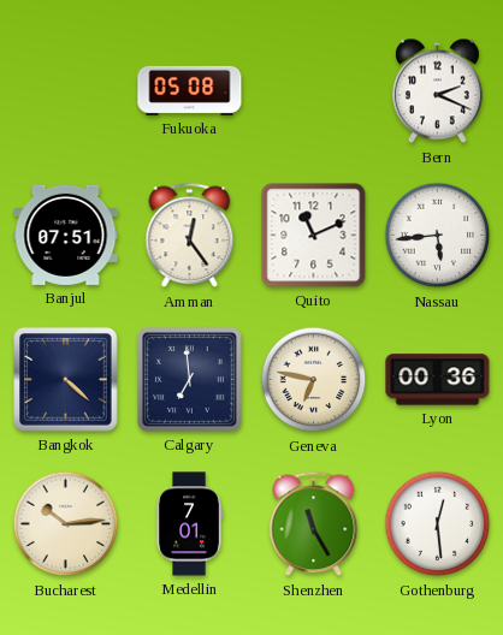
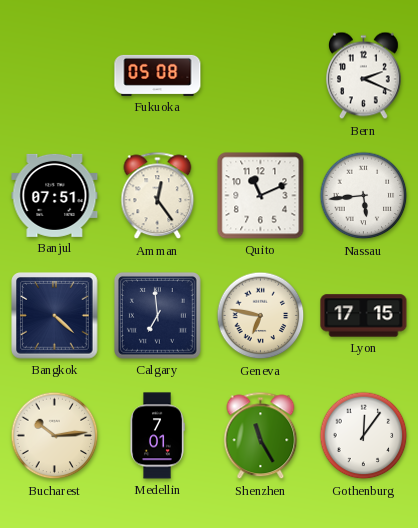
Lyon: 00:36 -> 17:15
Gothenburg: 12:29 -> 12:06
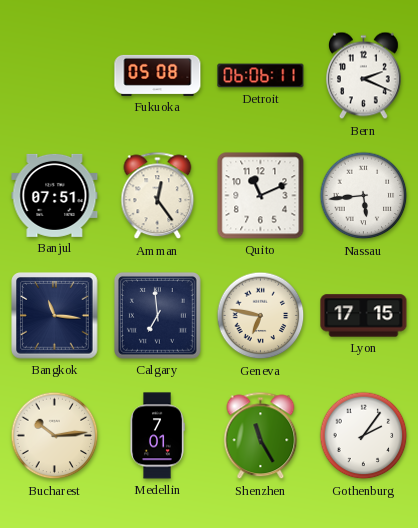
Detroit: none -> 06:06
Bangkok: 4:22 -> 11:16
Gothenburg: 12:06 -> 2:06
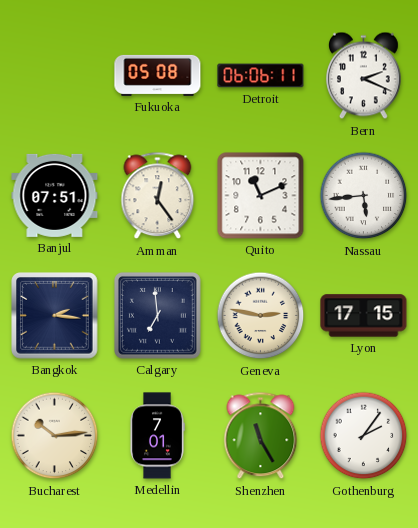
Bangkok: 11:16 -> 2:16
Geneva: 6:47 -> 2:47
